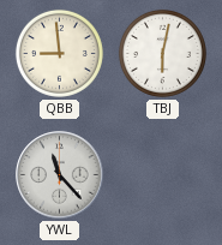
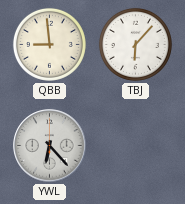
TBJ: 6:02 -> 6:07
YWL: 11:23 -> 6:23
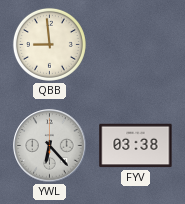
TBJ: 6:07 -> none
FYV: none -> 03:38
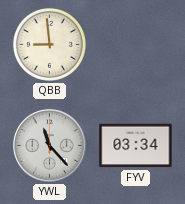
YWL: 6:23 -> 11:23
FYV: 03:38 -> 03:34
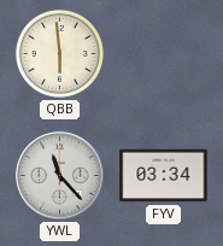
QBB: 8:59 -> 5:59
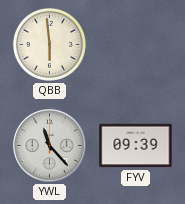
FYV: 03:34 -> 09:39
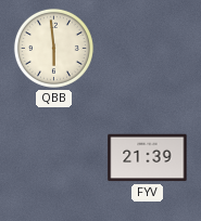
YWL: 11:23 -> none
FYV: 09:39 -> 21:39
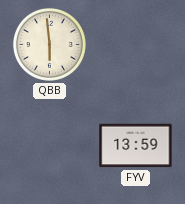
FYV: 21:39 -> 13:59
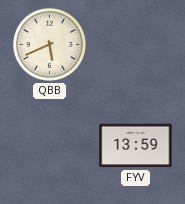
QBB: 5:59 -> 5:41
